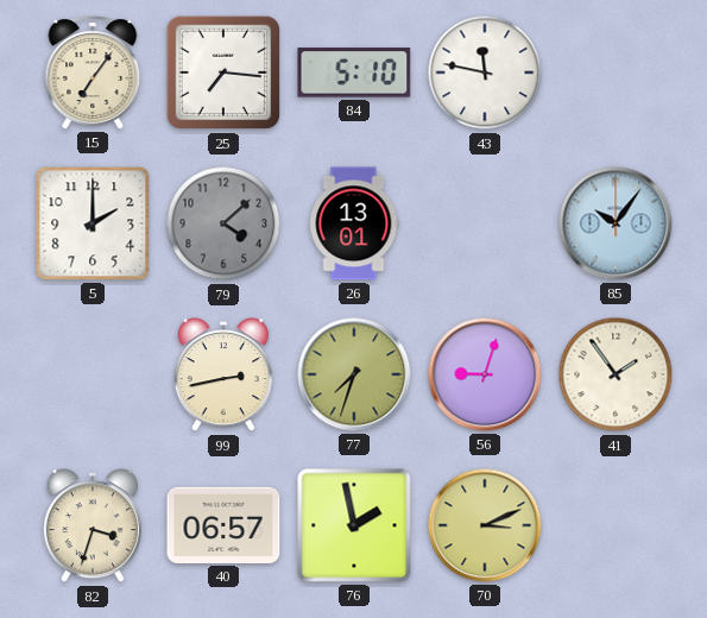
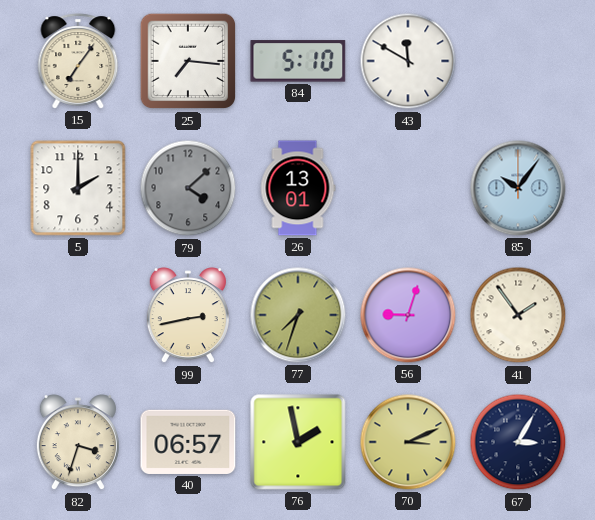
43: 11:47 -> 11:50
67: none -> 3:05
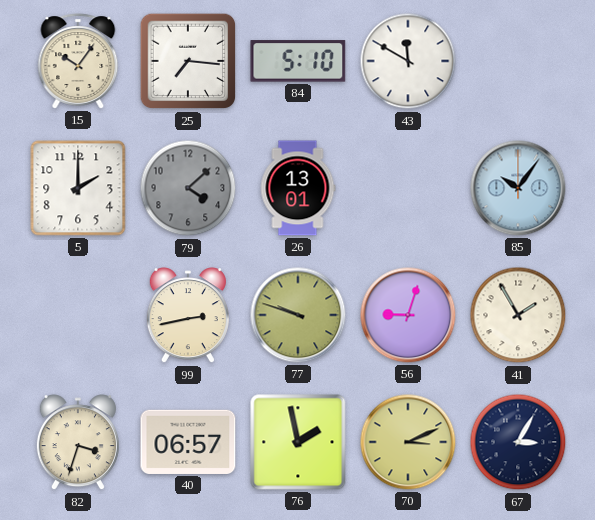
15: 7:06 -> 10:06
77: 7:33 -> 9:48
41: 1:54 -> 1:55
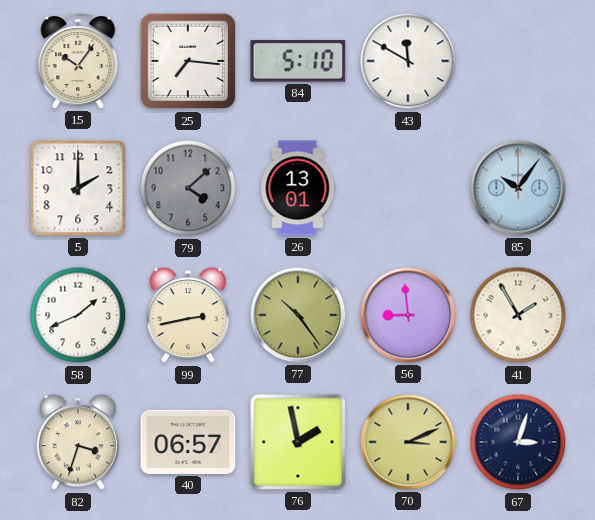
58: none -> 1:41
77: 9:48 -> 10:24
56: 9:03 -> 8:59
67: 3:05 -> 3:03
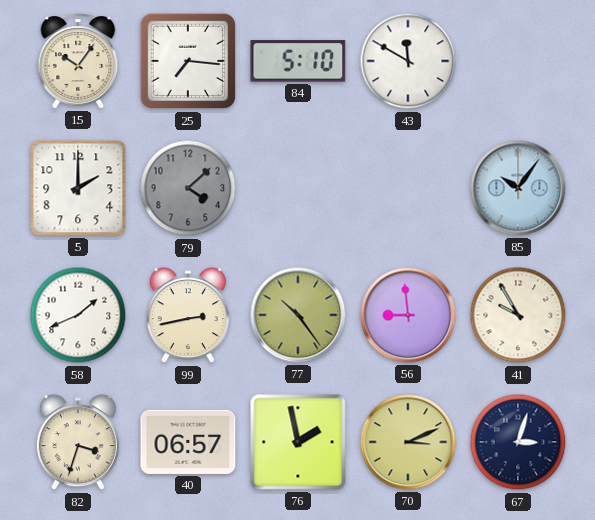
26: 13:01 -> none
41: 1:55 -> 9:55
